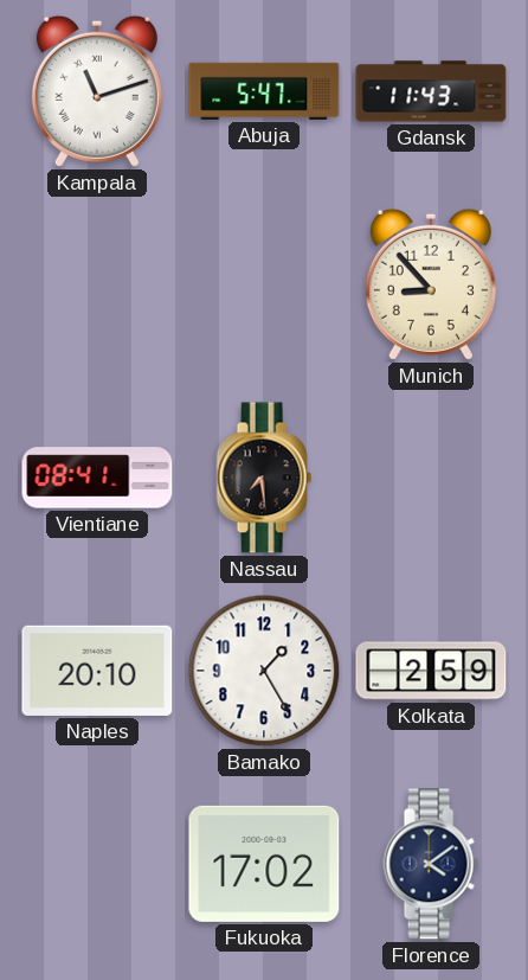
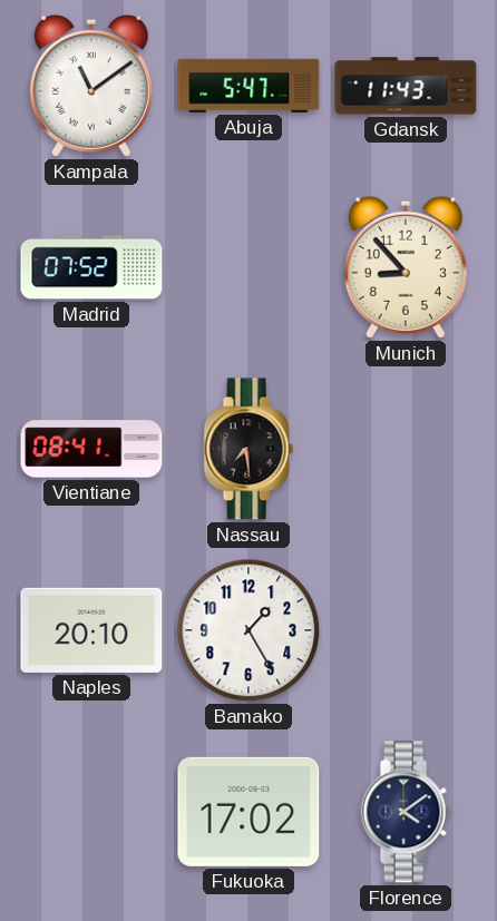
Kampala: 11:12 -> 11:09
Madrid: none -> 07:52
Kolkata: 2:59 -> none
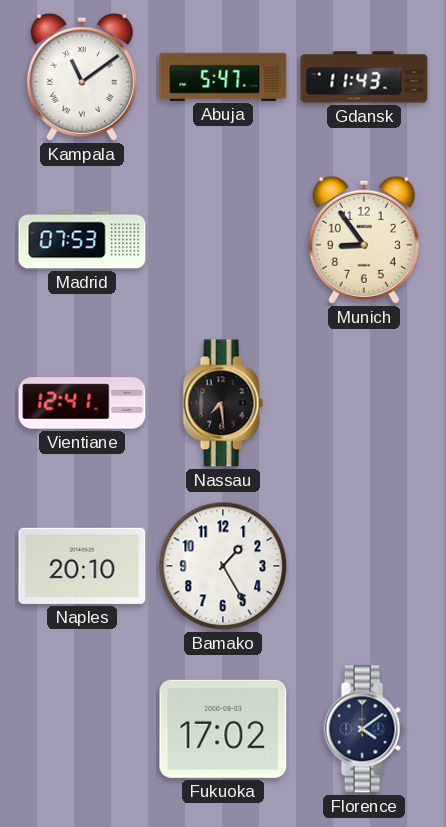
Madrid: 07:52 -> 07:53
Munich: 8:53 -> 8:54
Vientiane: 08:41 -> 12:41
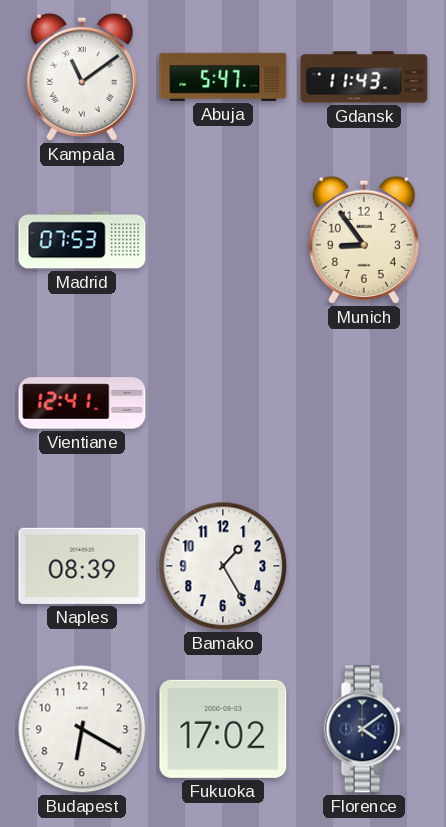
Nassau: 7:29 -> none
Naples: 20:10 -> 08:39
Budapest: none -> 6:20
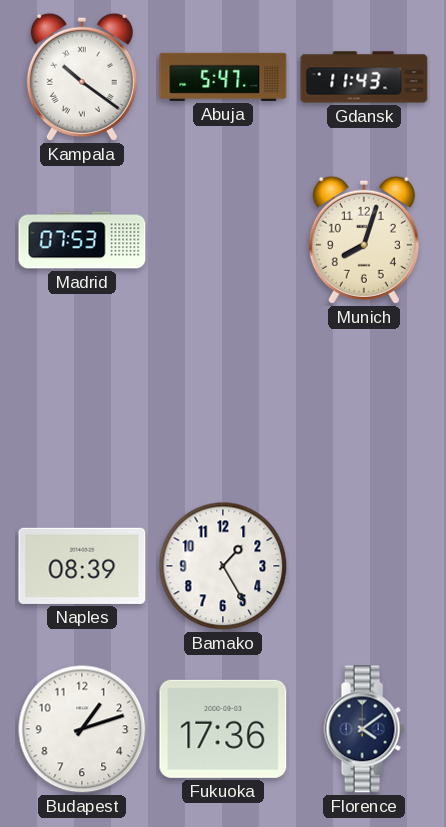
Kampala: 11:09 -> 10:21
Munich: 8:54 -> 8:03
Vientiane: 12:41 -> none
Budapest: 6:20 -> 1:12
Fukuoka: 17:02 -> 17:36
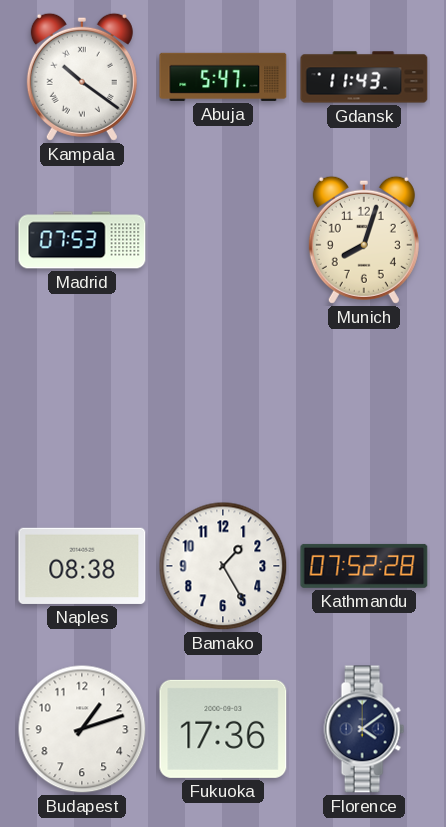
Naples: 08:39 -> 08:38
Kathmandu: none -> 07:52
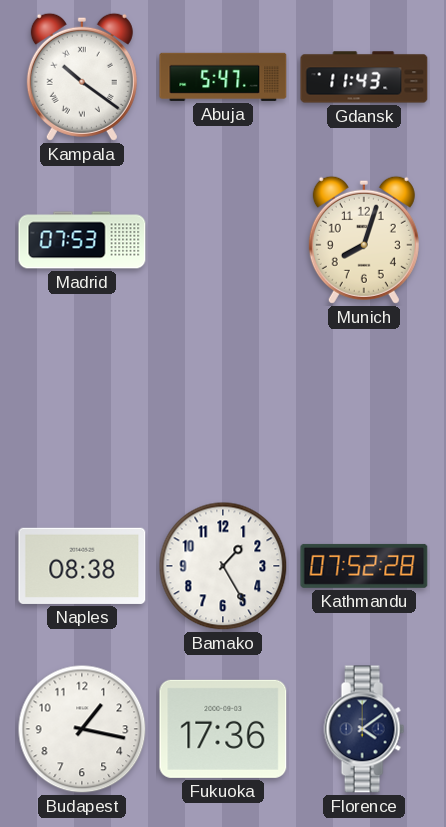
Budapest: 1:12 -> 1:17
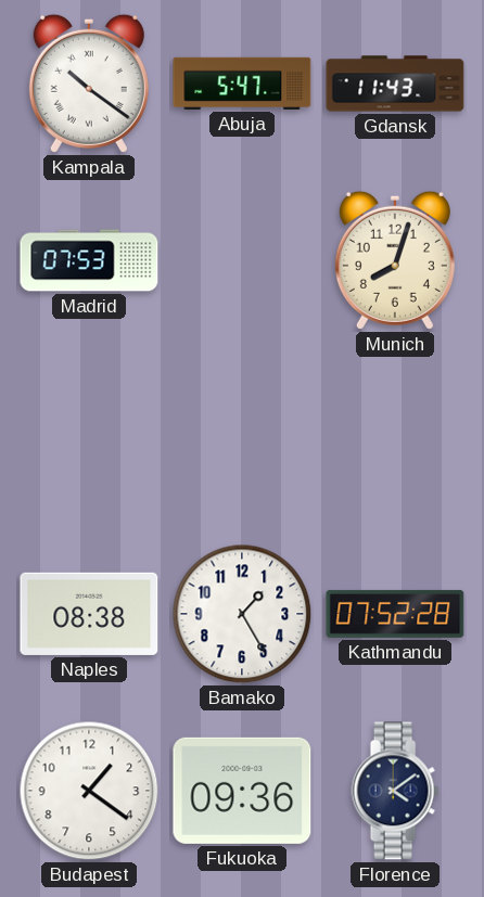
Budapest: 1:17 -> 1:21
Fukuoka: 17:36 -> 09:36
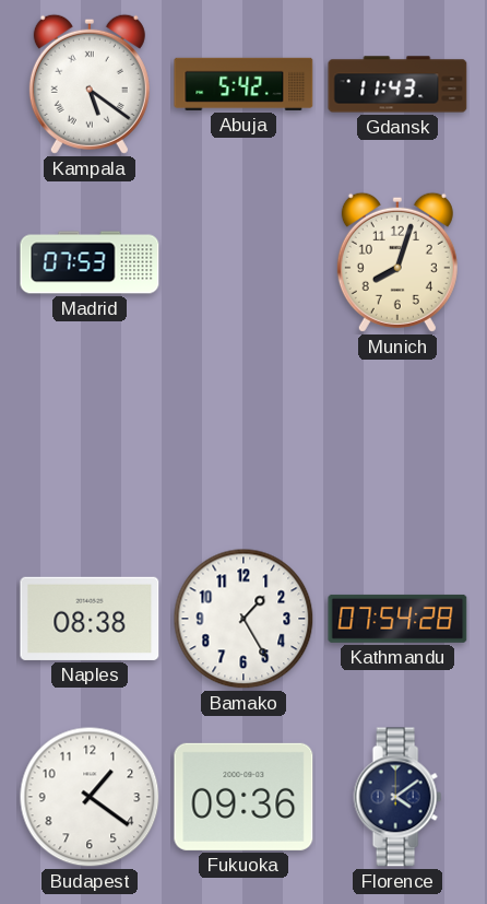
Kampala: 10:21 -> 5:21
Abuja: 5:47 -> 5:42
Kathmandu: 07:52 -> 07:54
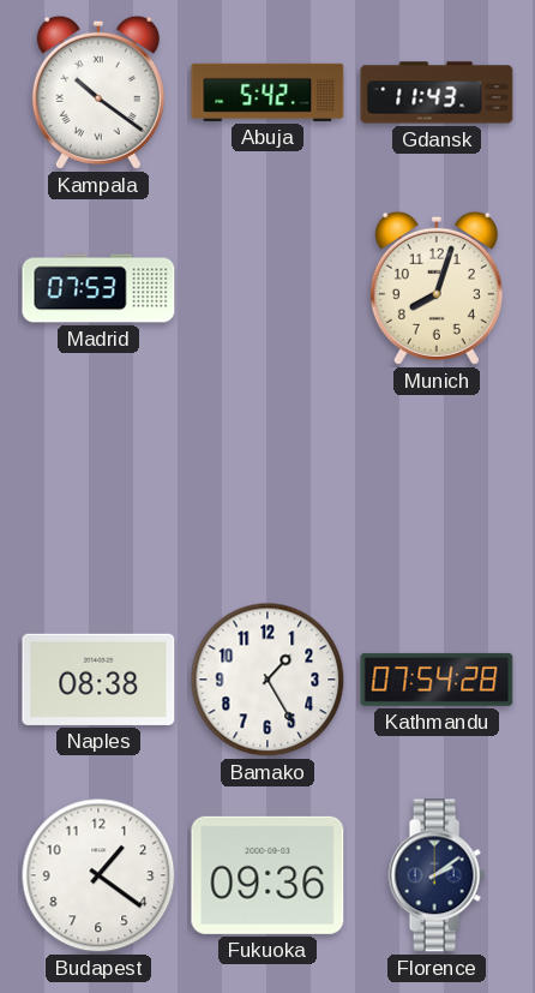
Kampala: 5:21 -> 10:21
Florence: 4:09 -> 2:09
